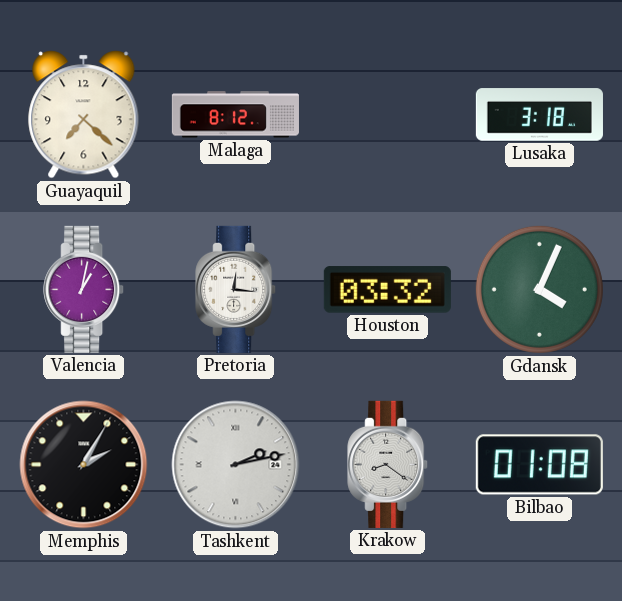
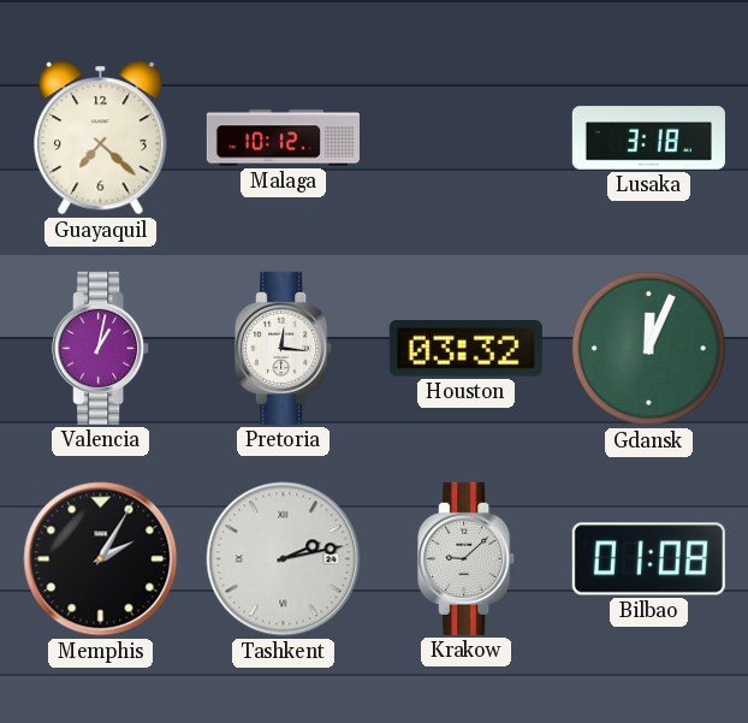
Malaga: 8:12 -> 10:12
Gdansk: 4:04 -> 12:04
Krakow: 8:21 -> 9:08
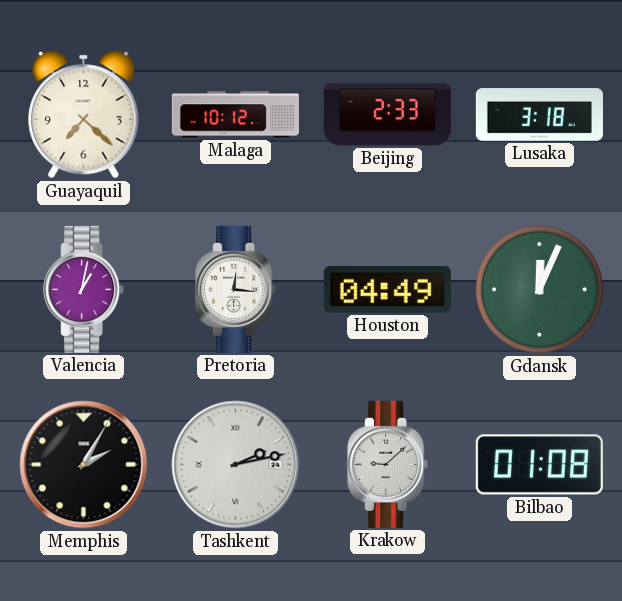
Beijing: none -> 2:33
Houston: 03:32 -> 04:49
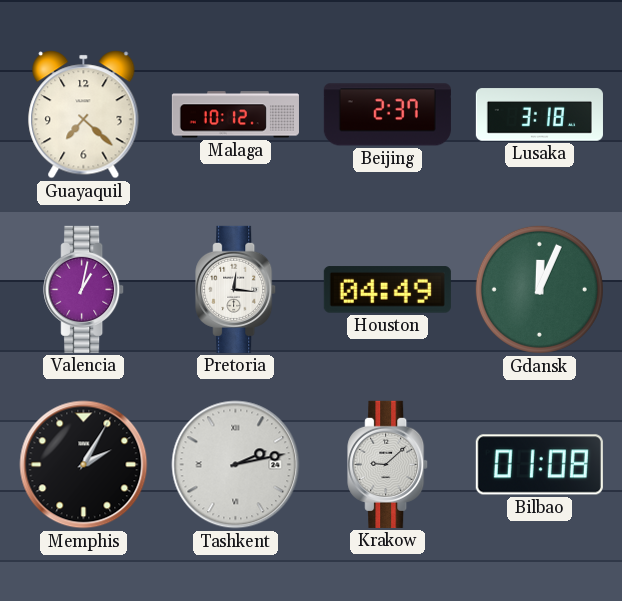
Beijing: 2:33 -> 2:37
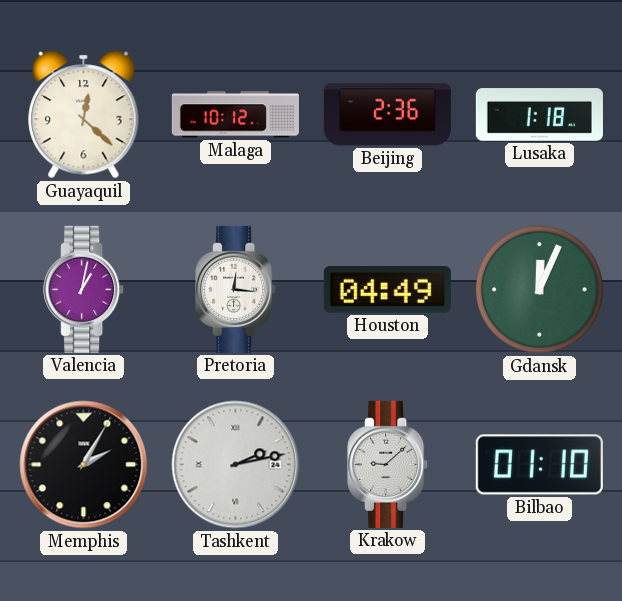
Guayaquil: 7:22 -> 12:22
Beijing: 2:37 -> 2:36
Lusaka: 3:18 -> 1:18
Bilbao: 01:08 -> 01:10
